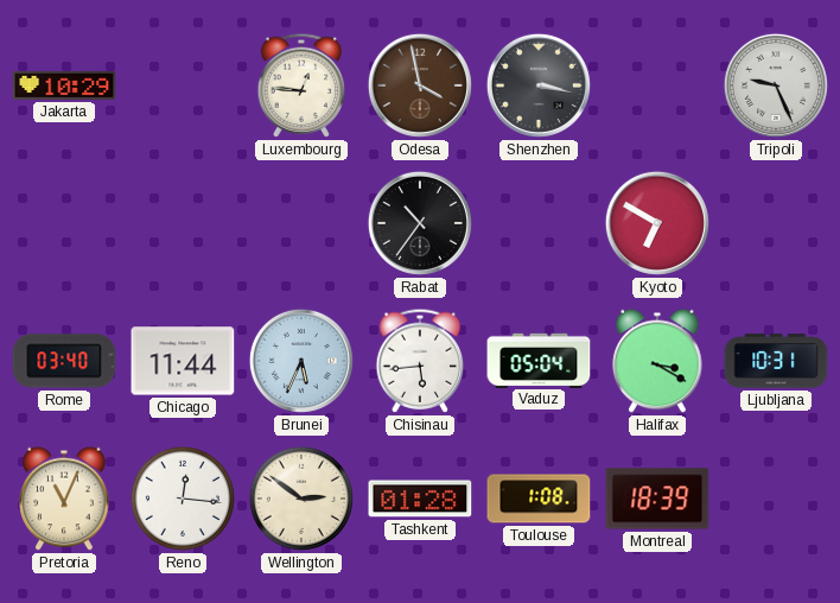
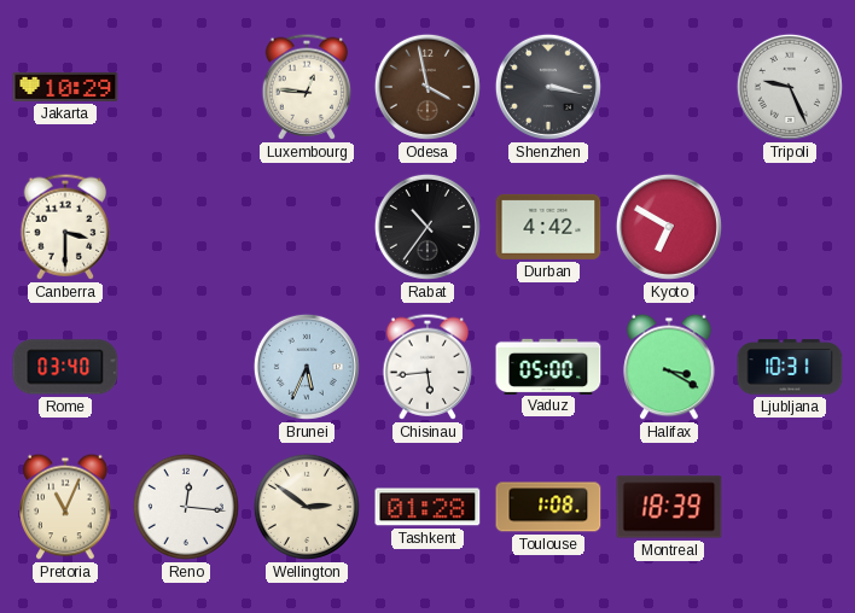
Canberra: none -> 3:30
Durban: none -> 4:42
Chicago: 11:44 -> none
Vaduz: 05:04 -> 05:00
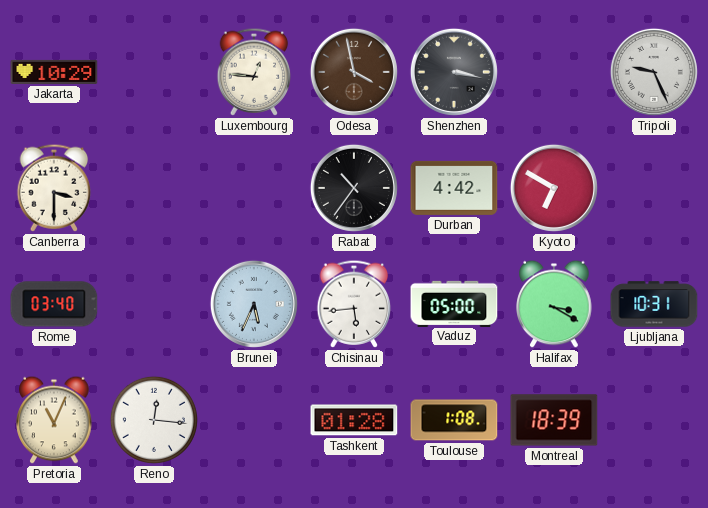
Wellington: 2:51 -> none
